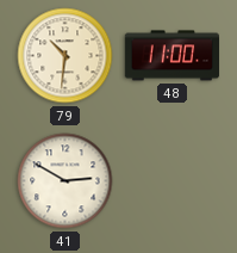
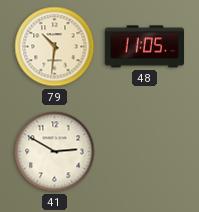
48: 11:00 -> 11:05
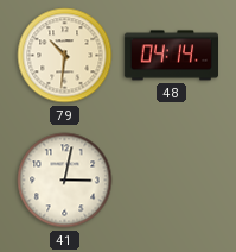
48: 11:05 -> 04:14
41: 2:50 -> 3:02
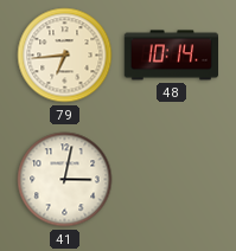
79: 10:31 -> 6:44
48: 04:14 -> 10:14
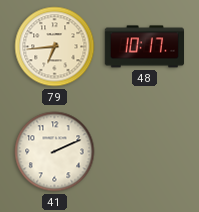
48: 10:14 -> 10:17
41: 3:02 -> 2:11
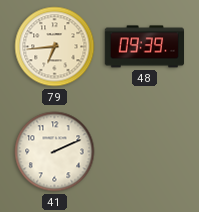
48: 10:17 -> 09:39
